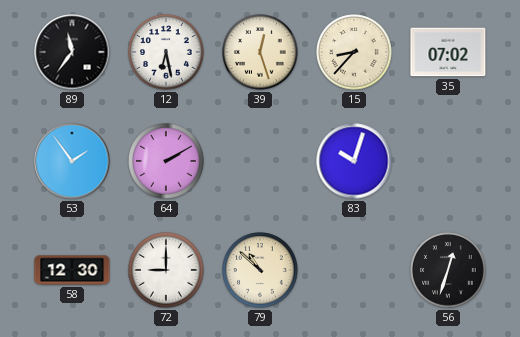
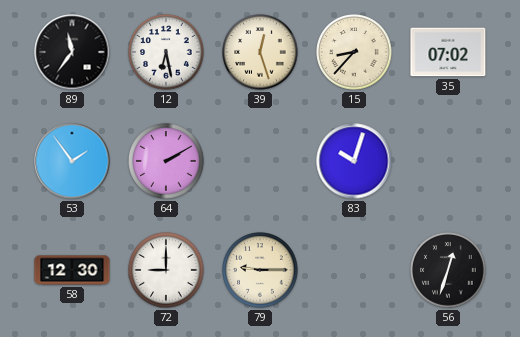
79: 10:52 -> 9:15
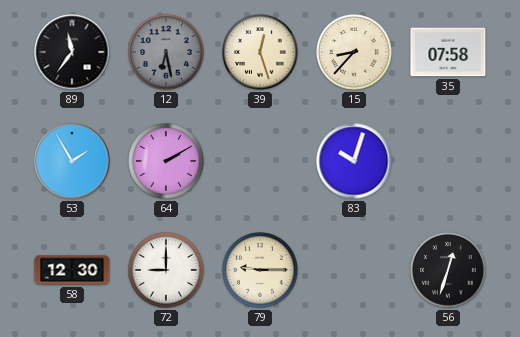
12 dial: white -> grey
35: 07:02 -> 07:58
53: 1:54 -> 1:55
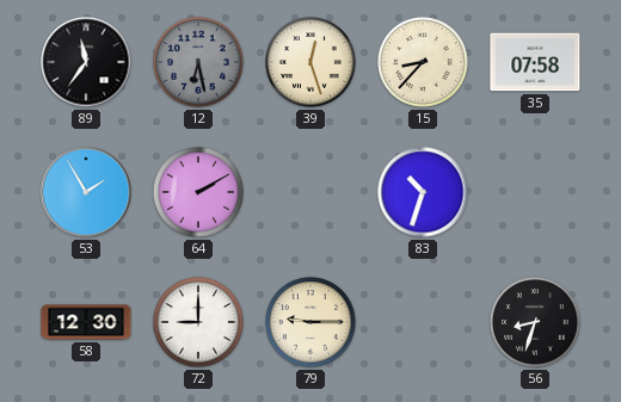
83: 10:03 -> 10:33
56: 12:33 -> 8:33
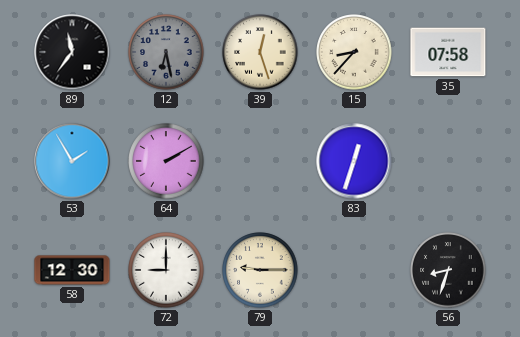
83: 10:33 -> 12:33
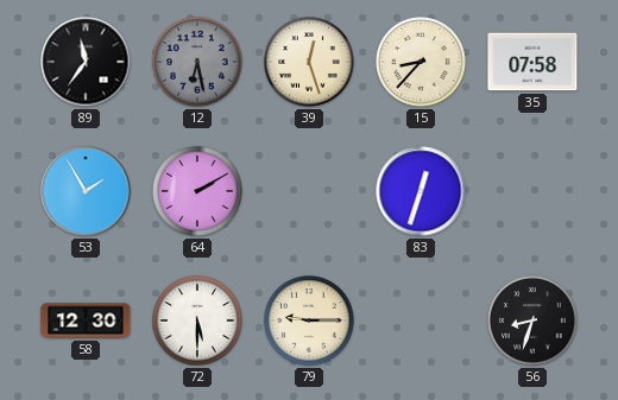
72: 9:00 -> 5:30
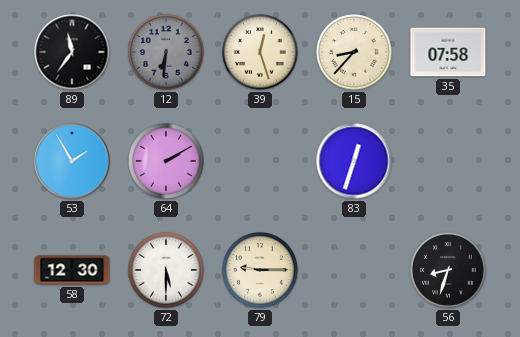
12: 6:28 -> 6:31
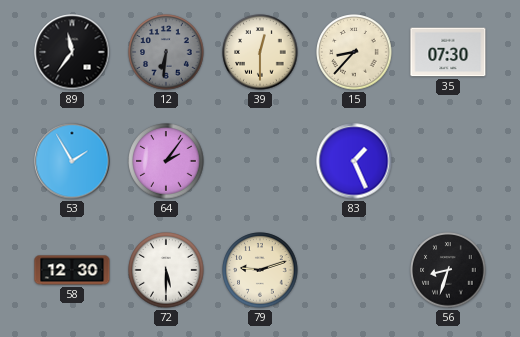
39: 12:27 -> 12:30
35: 07:58 -> 07:30
64: 2:10 -> 2:06
83: 12:33 -> 1:26
79: 9:15 -> 9:12
